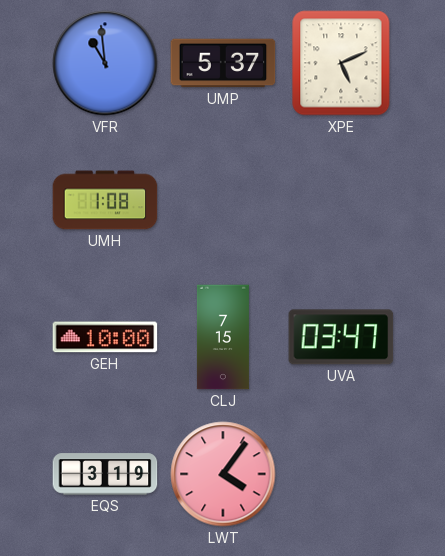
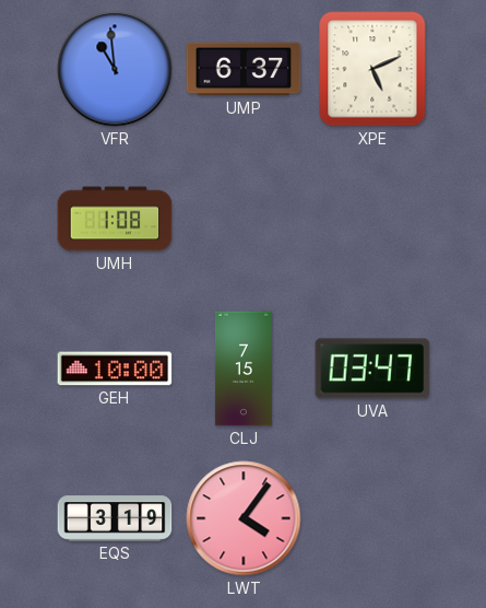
UMP: 5:37 -> 6:37
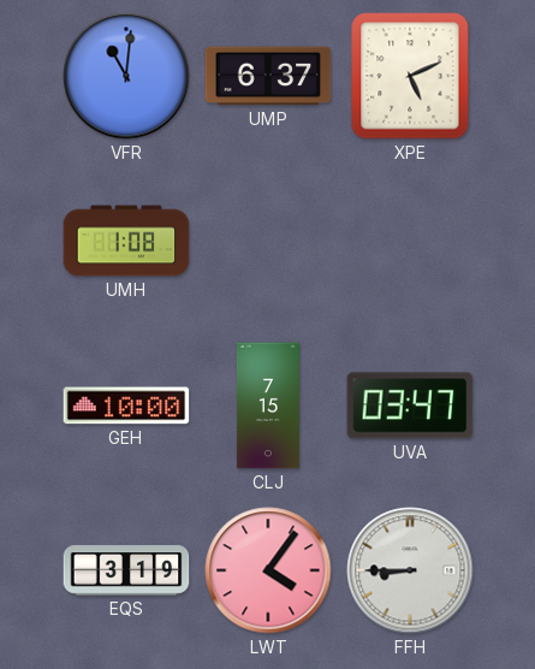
VFR: 10:59 -> 11:01
FFH: none -> 8:45
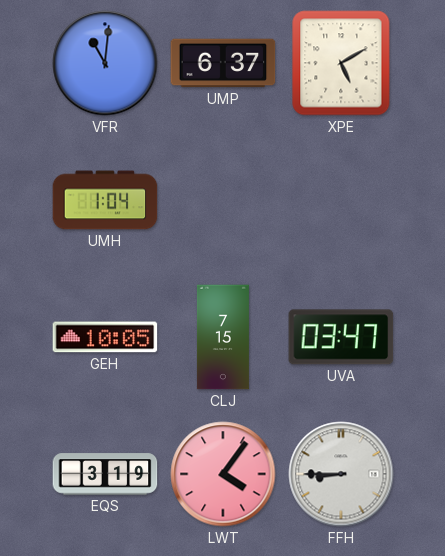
XPE: 5:11 -> 5:10
UMH: 1:08 -> 1:04
GEH: 10:00 -> 10:05
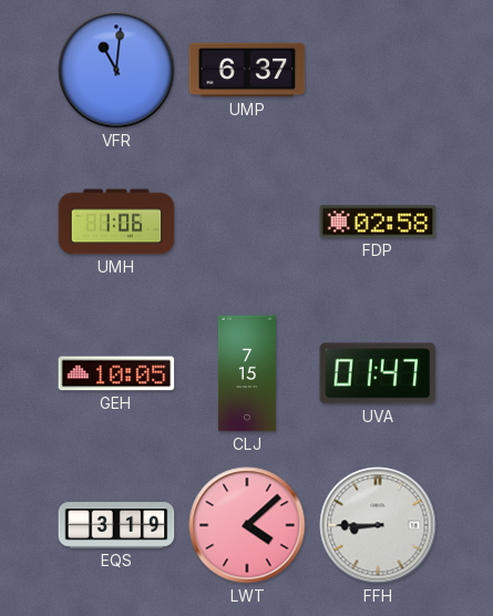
XPE: 5:10 -> none
UMH: 1:04 -> 1:06
FDP: none -> 02:58
UVA: 03:47 -> 01:47
LWT: 4:06 -> 4:08
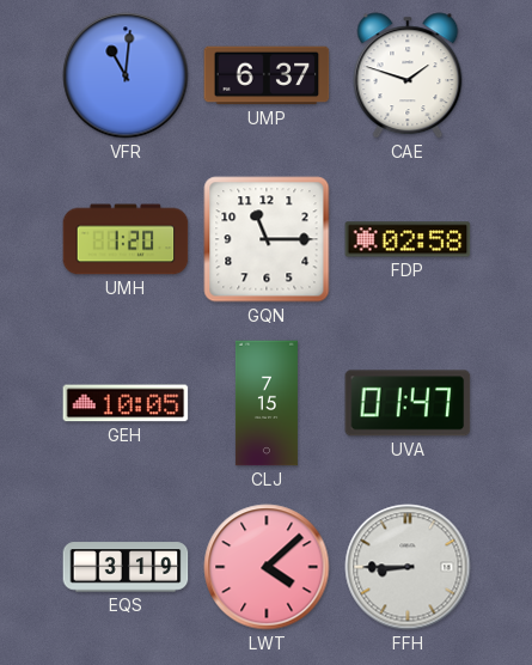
CAE: none -> 1:48
UMH: 1:06 -> 1:20
GQN: none -> 11:15
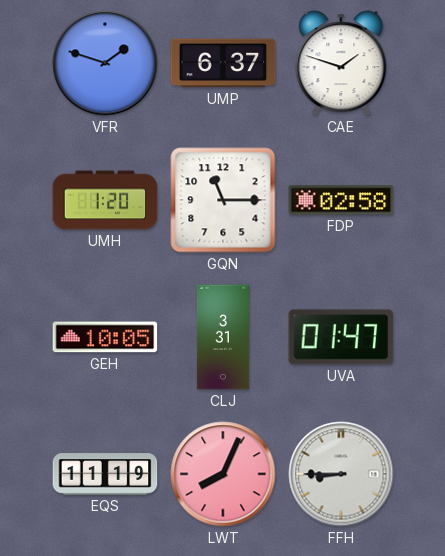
VFR: 11:01 -> 1:48
CLJ: 7:15 -> 3:31
EQS: 3:19 -> 11:19
LWT: 4:08 -> 8:04
